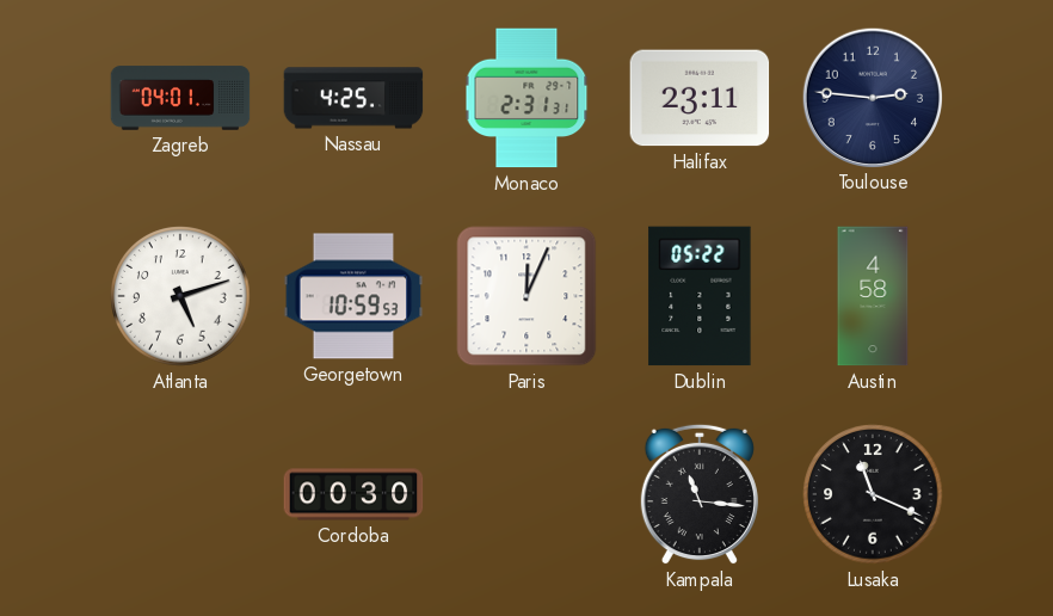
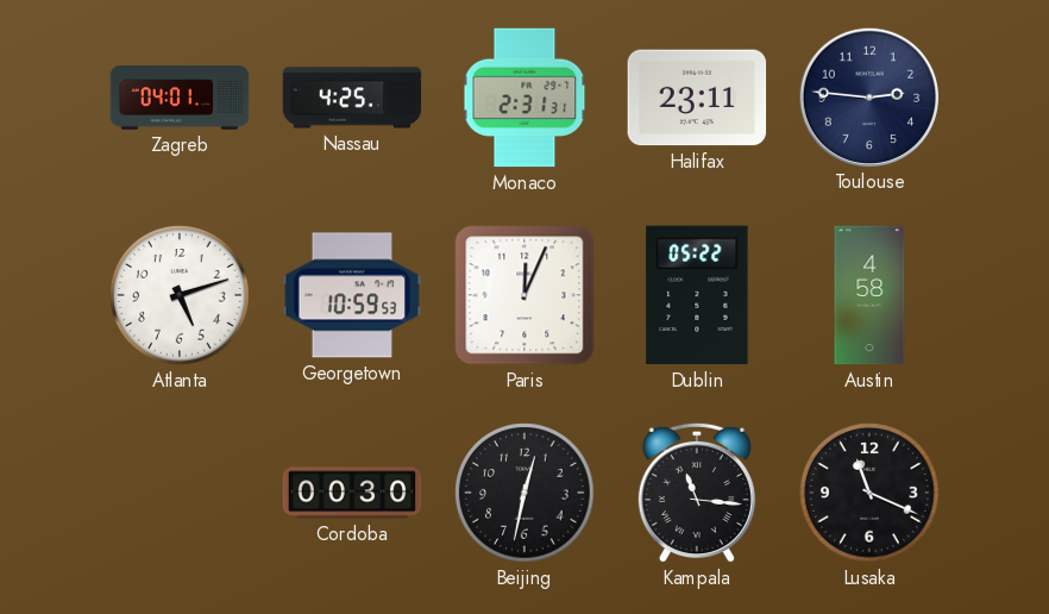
Beijing: none -> 12:32
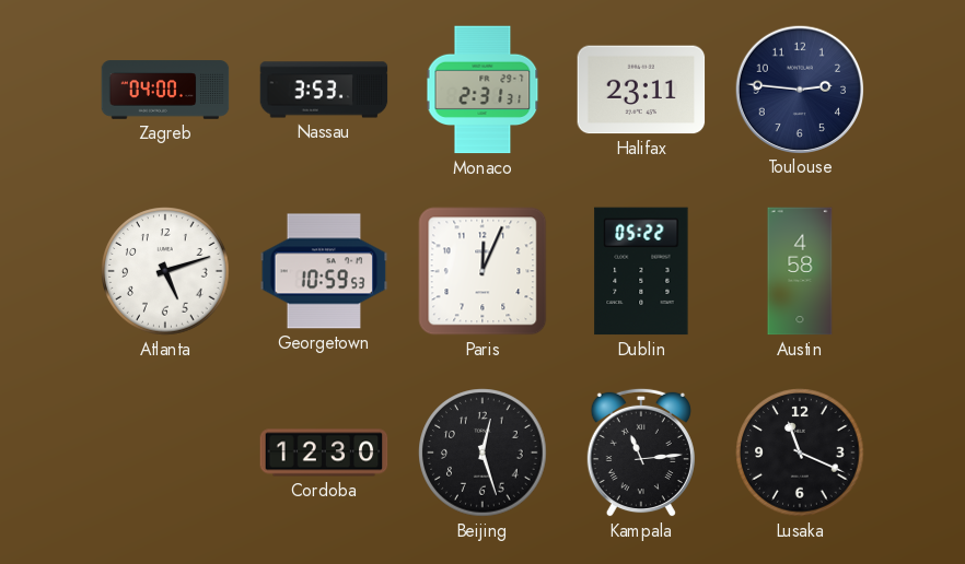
Zagreb: 04:01 -> 04:00
Nassau: 4:25 -> 3:53
Cordoba: 00:30 -> 12:30
Beijing: 12:32 -> 12:27
Kampala: 11:16 -> 11:14
